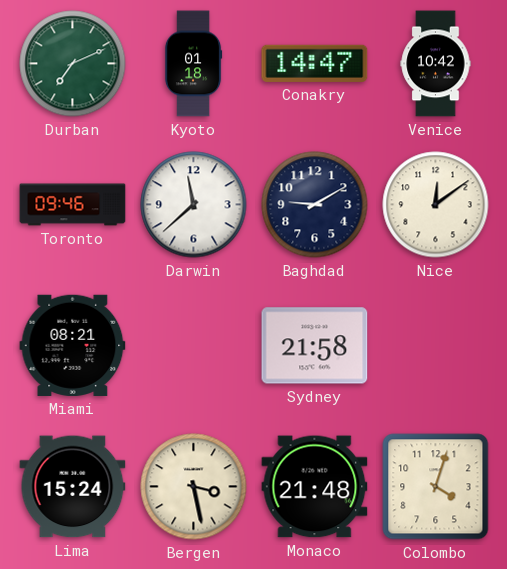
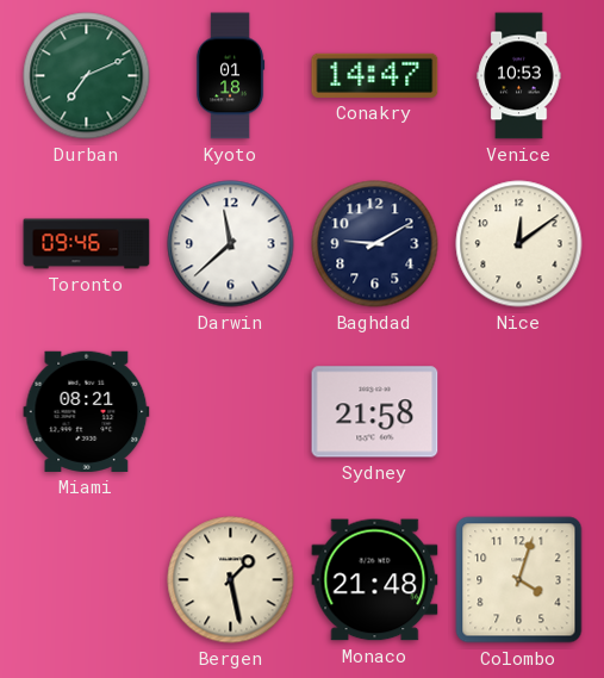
Venice: 10:42 -> 10:53
Lima: 15:24 -> none
Bergen: 3:28 -> 1:28
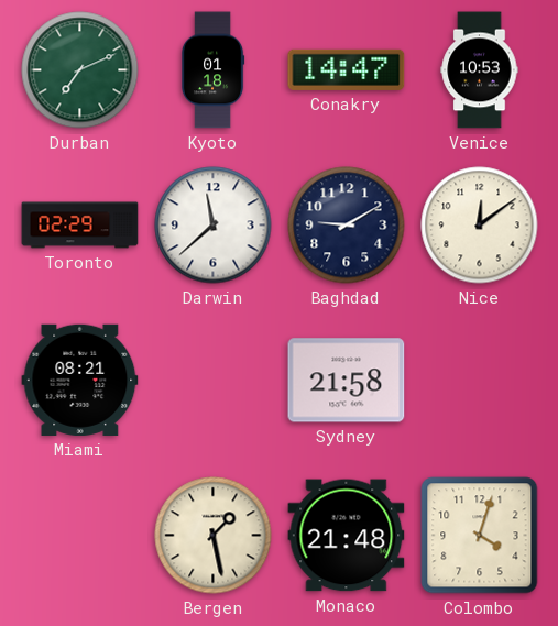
Toronto: 09:46 -> 02:29
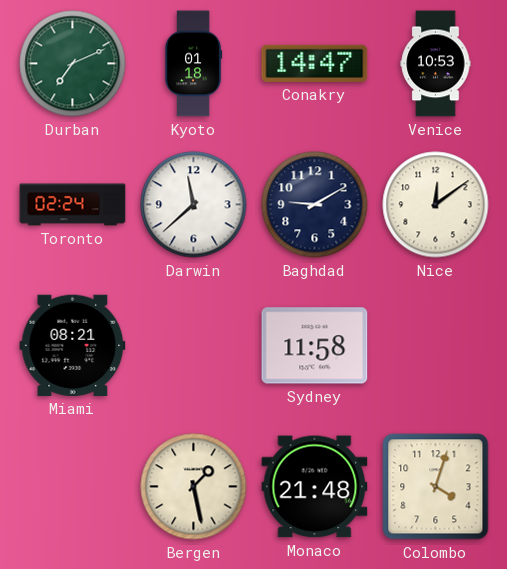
Toronto: 02:29 -> 02:24
Sydney: 21:58 -> 11:58
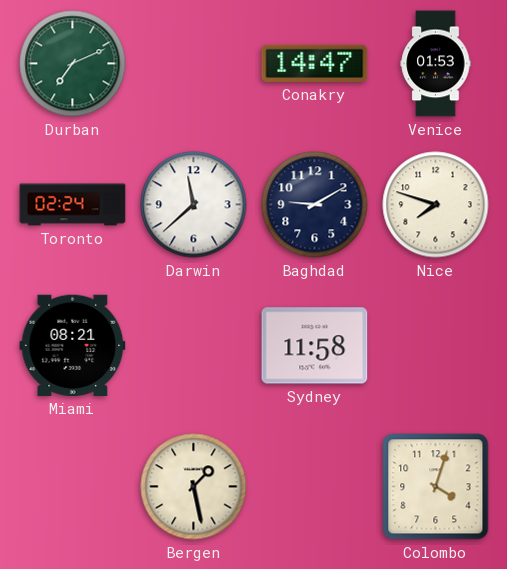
Kyoto: 01:18 -> none
Venice: 10:53 -> 01:53
Nice: 12:09 -> 7:48
Monaco: 21:48 -> none
